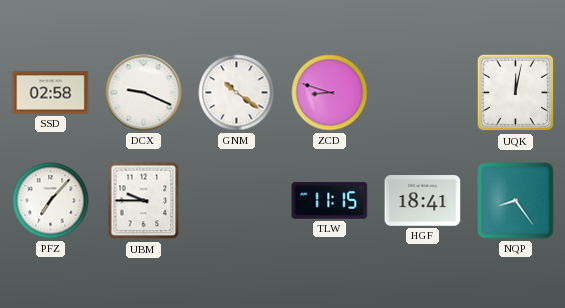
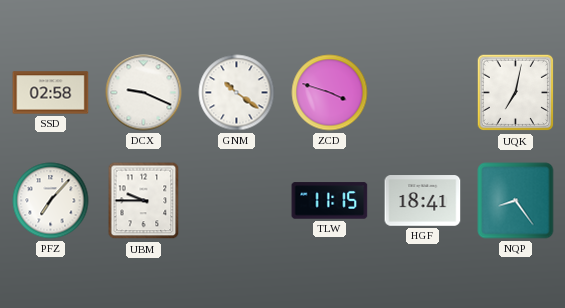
ZCD: 8:48 -> 3:48
UQK: 12:02 -> 7:02
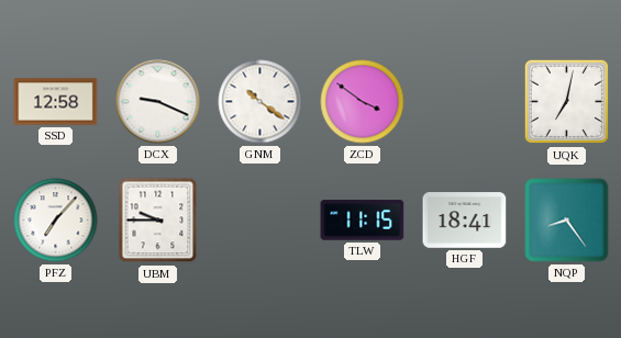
SSD: 02:58 -> 12:58
ZCD: 3:48 -> 3:51
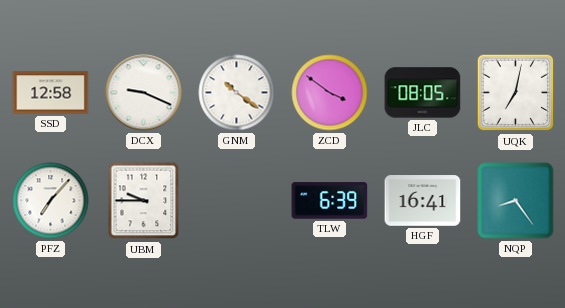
JLC: none -> 08:05
TLW: 11:15 -> 6:39
HGF: 18:41 -> 16:41
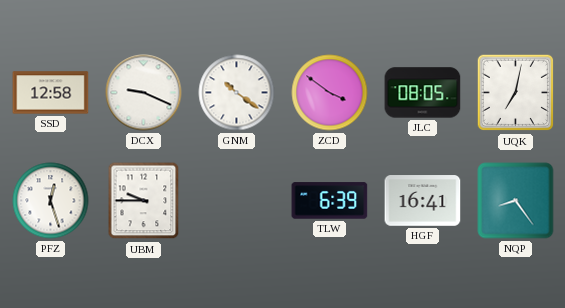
PFZ: 7:07 -> 12:27
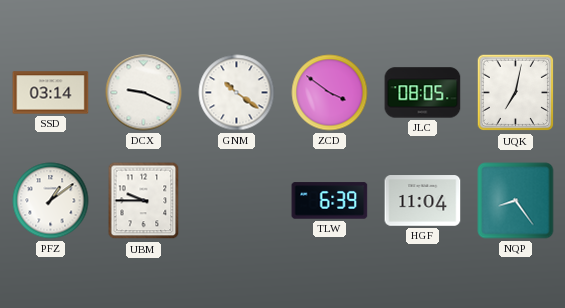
SSD: 12:58 -> 03:14
PFZ: 12:27 -> 1:09
HGF: 16:41 -> 11:04
